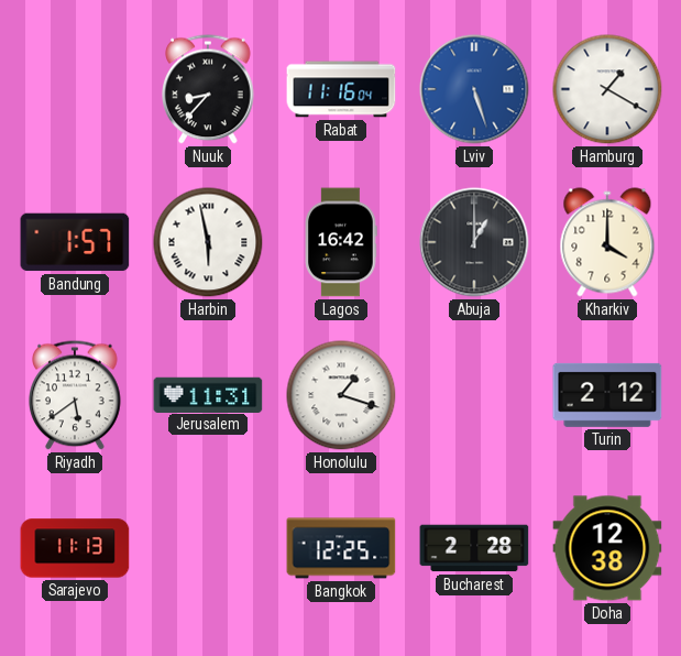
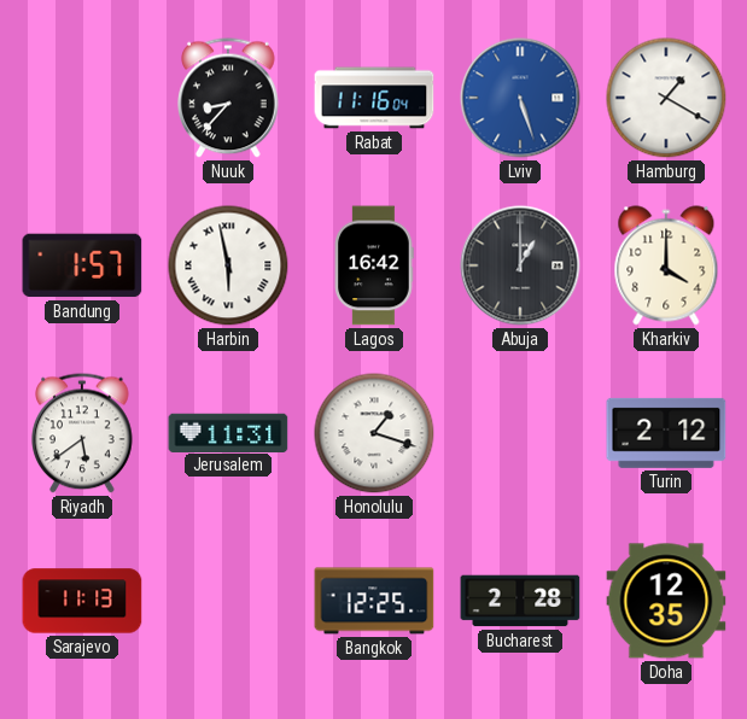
Doha: 12:38 -> 12:35
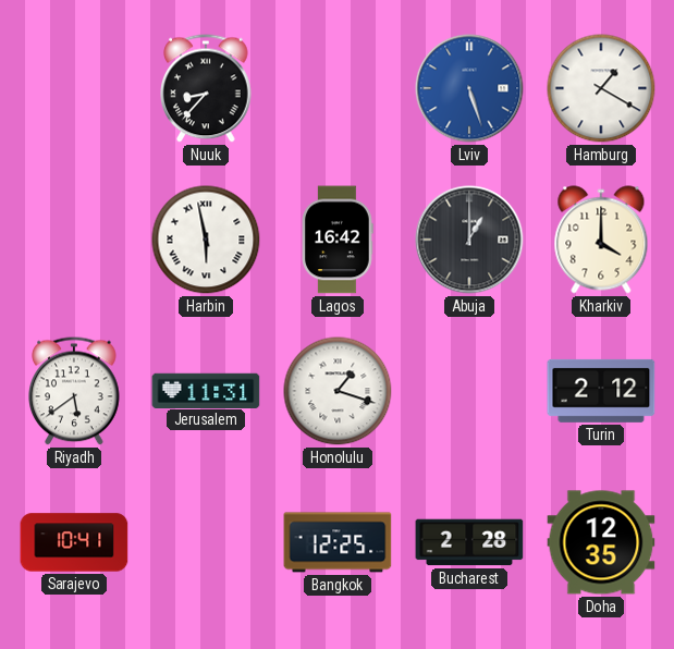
Rabat: 11:16 -> none
Bandung: 1:57 -> none
Sarajevo: 11:13 -> 10:41
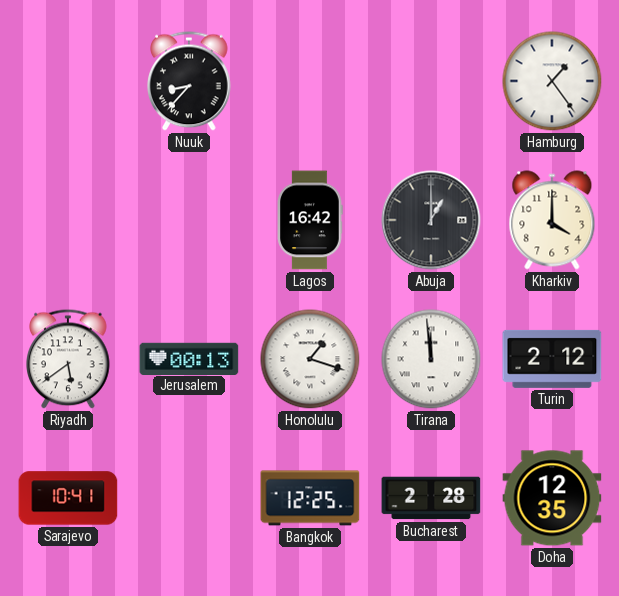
Lviv: 5:27 -> none
Hamburg: 1:20 -> 1:24
Harbin: 5:58 -> none
Jerusalem: 11:31 -> 00:13
Tirana: none -> 11:59
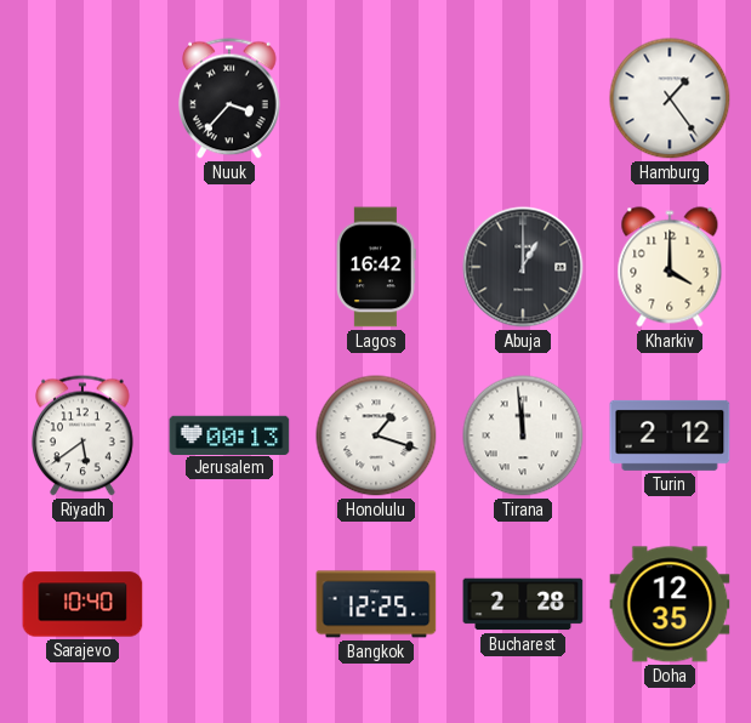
Nuuk: 8:37 -> 3:37
Sarajevo: 10:41 -> 10:40
